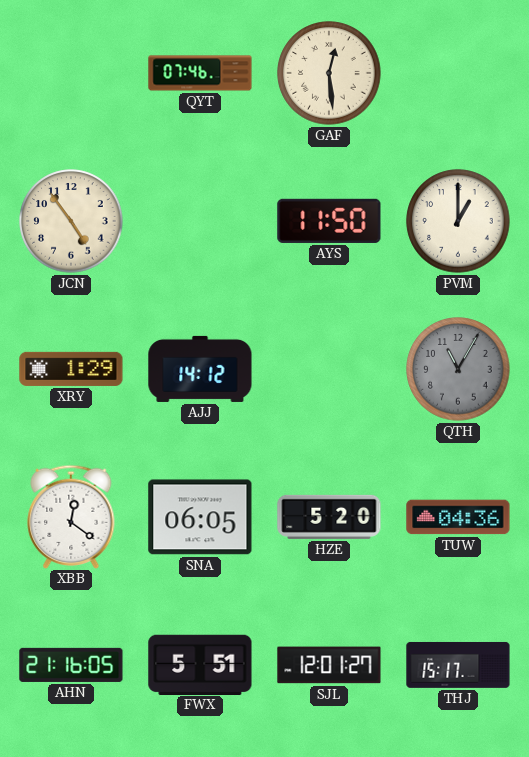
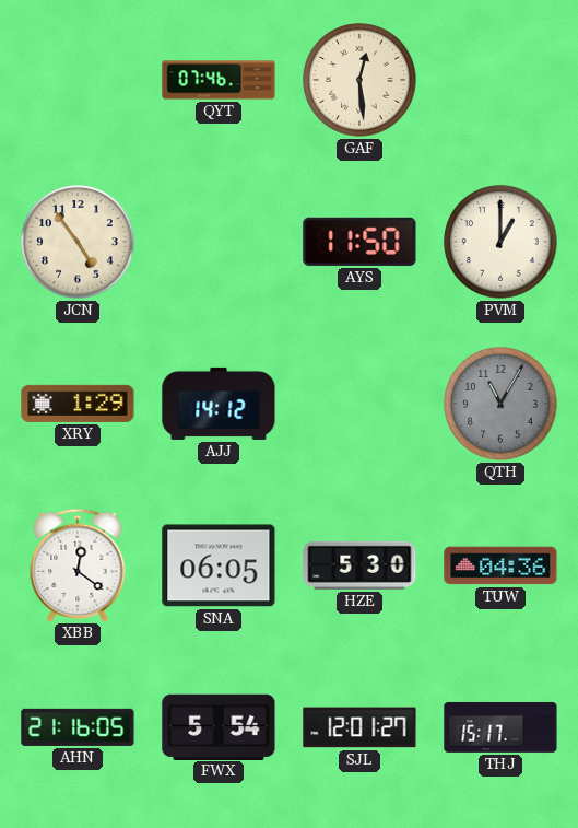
HZE: 5:20 -> 5:30
FWX: 5:51 -> 5:54
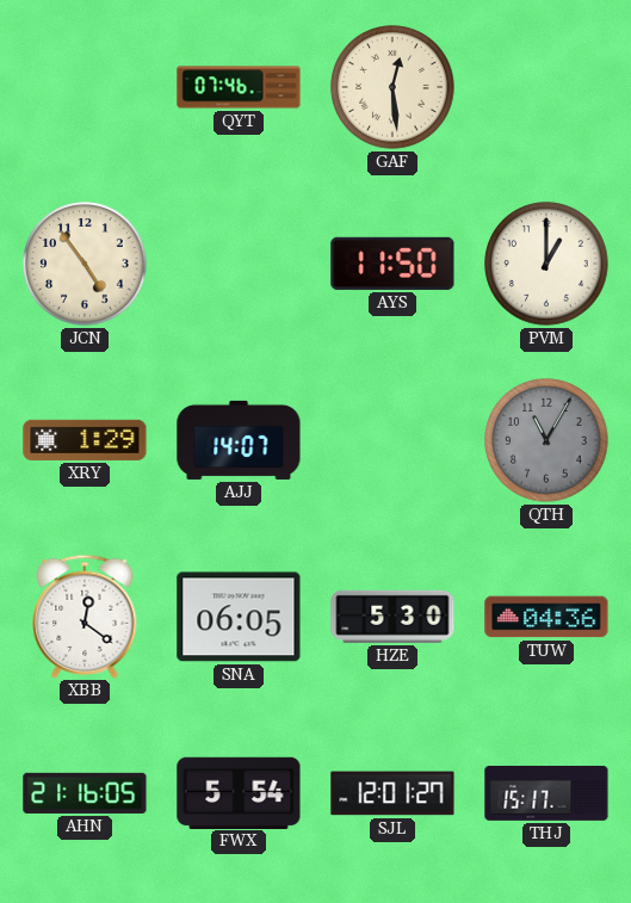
AJJ: 14:12 -> 14:07
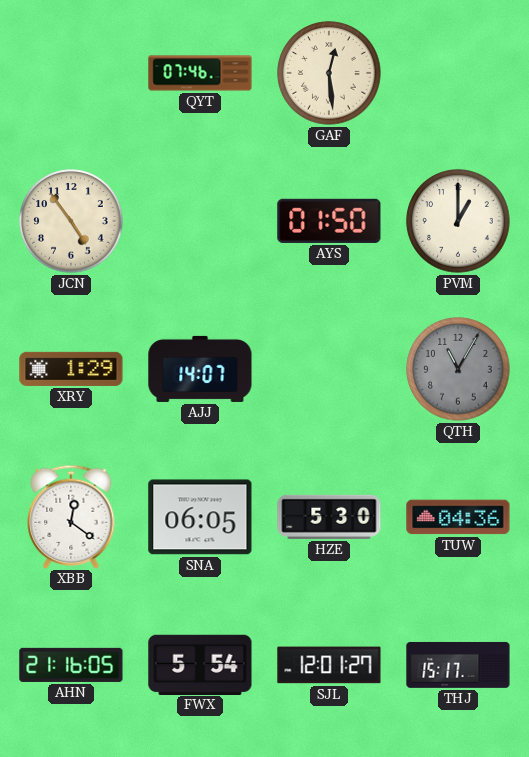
AYS: 11:50 -> 01:50
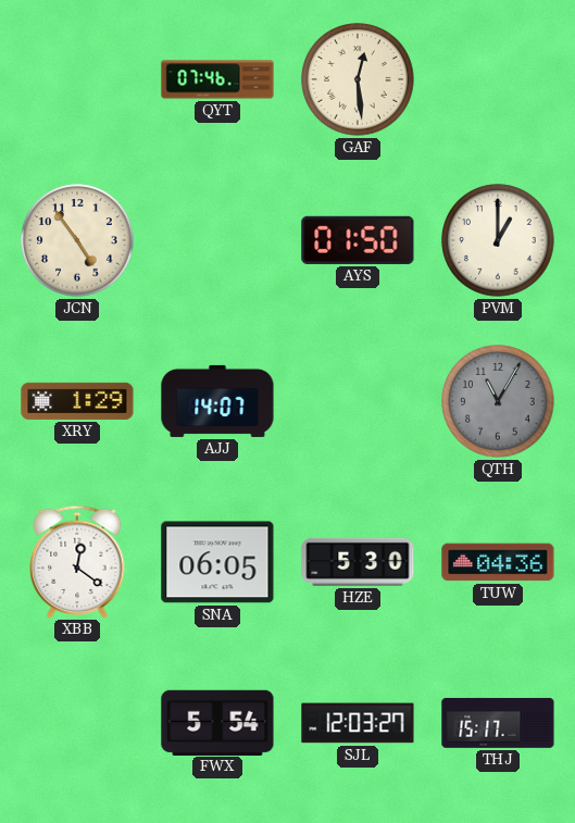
AHN: 21:16 -> none
SJL: 12:01 -> 12:03
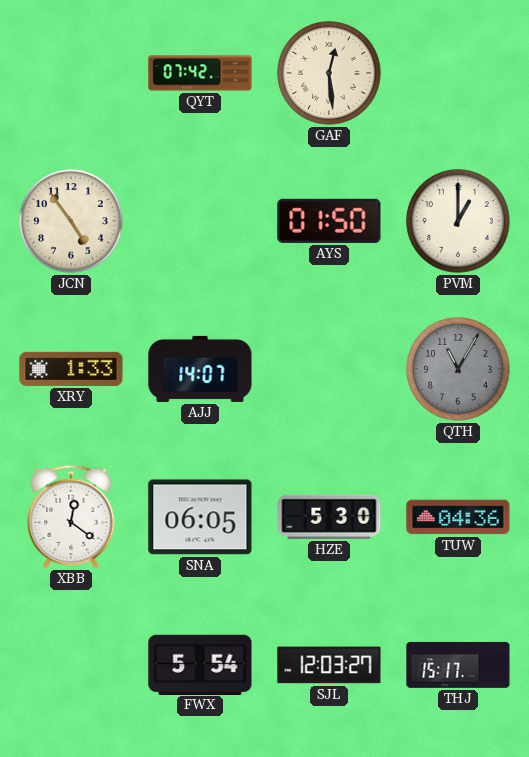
QYT: 07:46 -> 07:42
XRY: 1:29 -> 1:33
